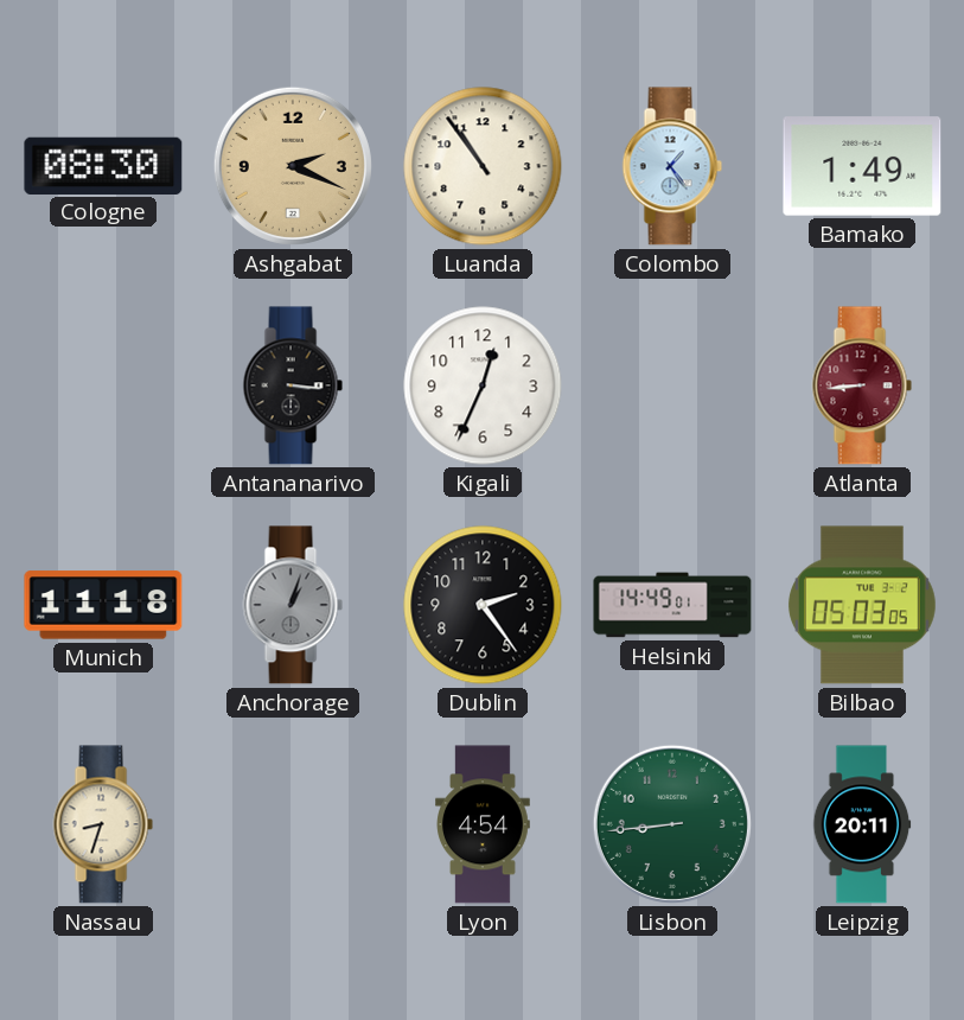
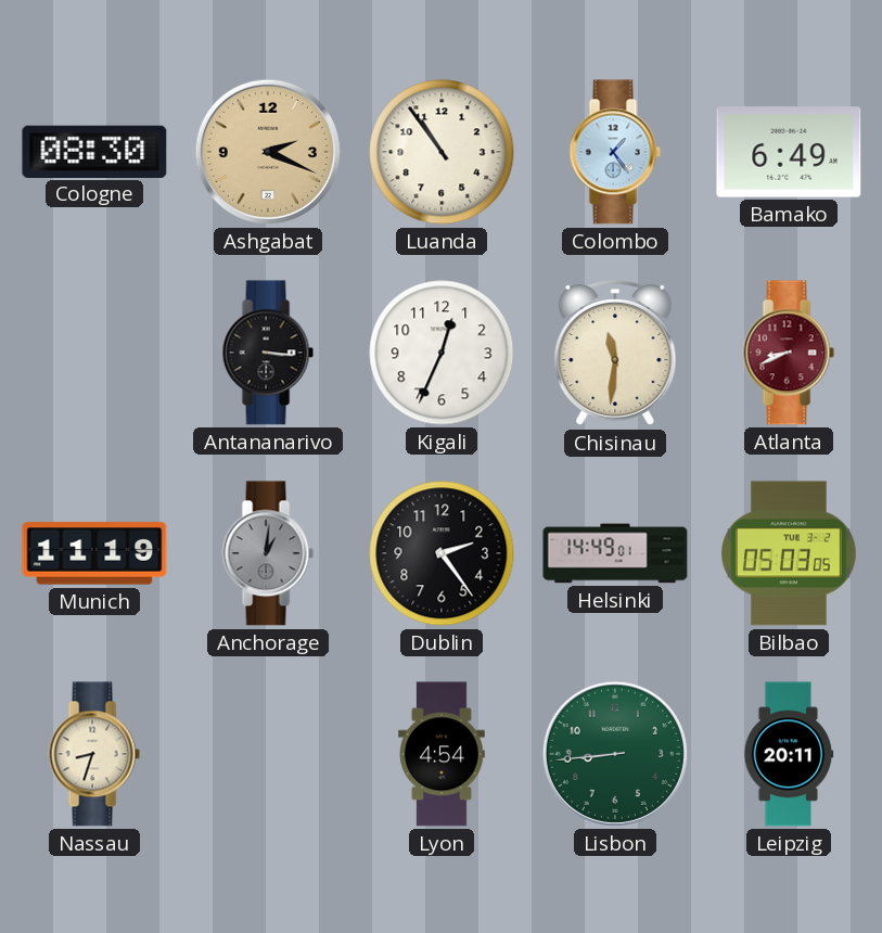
Bamako: 1:49 -> 6:49
Chisinau: none -> 11:31
Atlanta: 8:44 -> 8:41
Munich: 11:18 -> 11:19
Anchorage: 1:03 -> 1:01
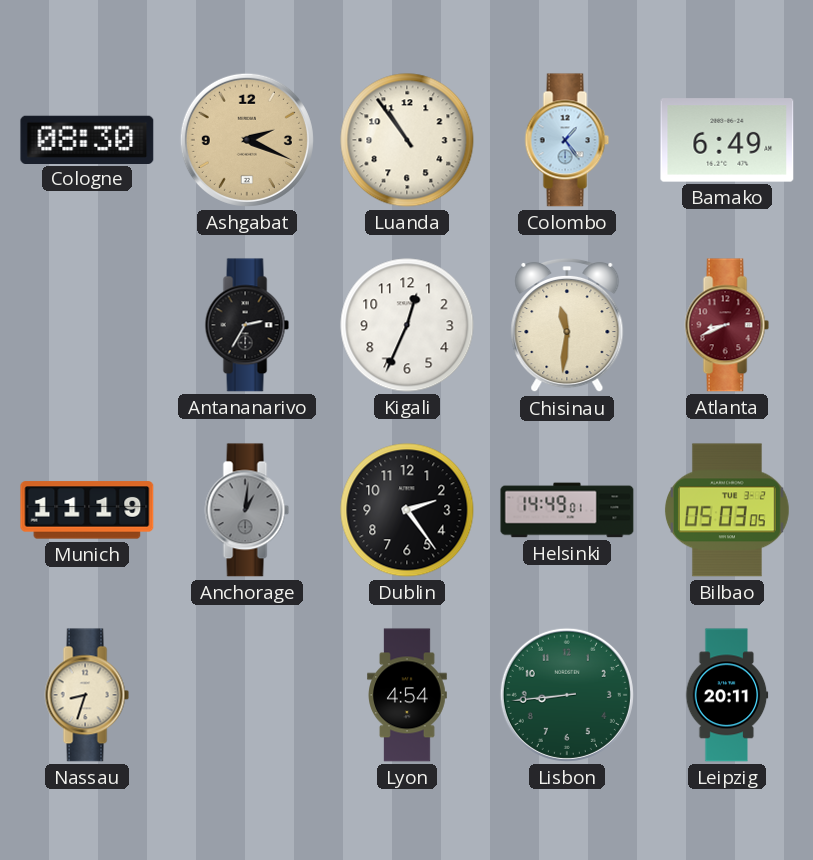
Antananarivo: 3:16 -> 2:35
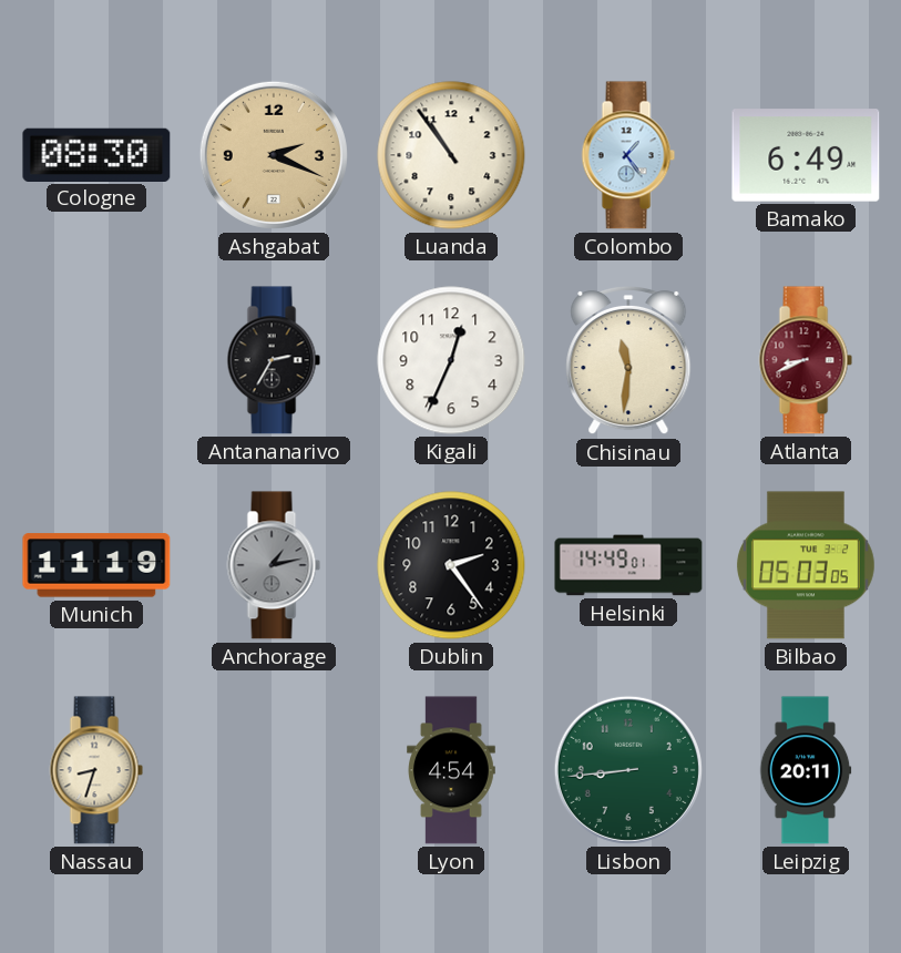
Anchorage: 1:01 -> 1:13
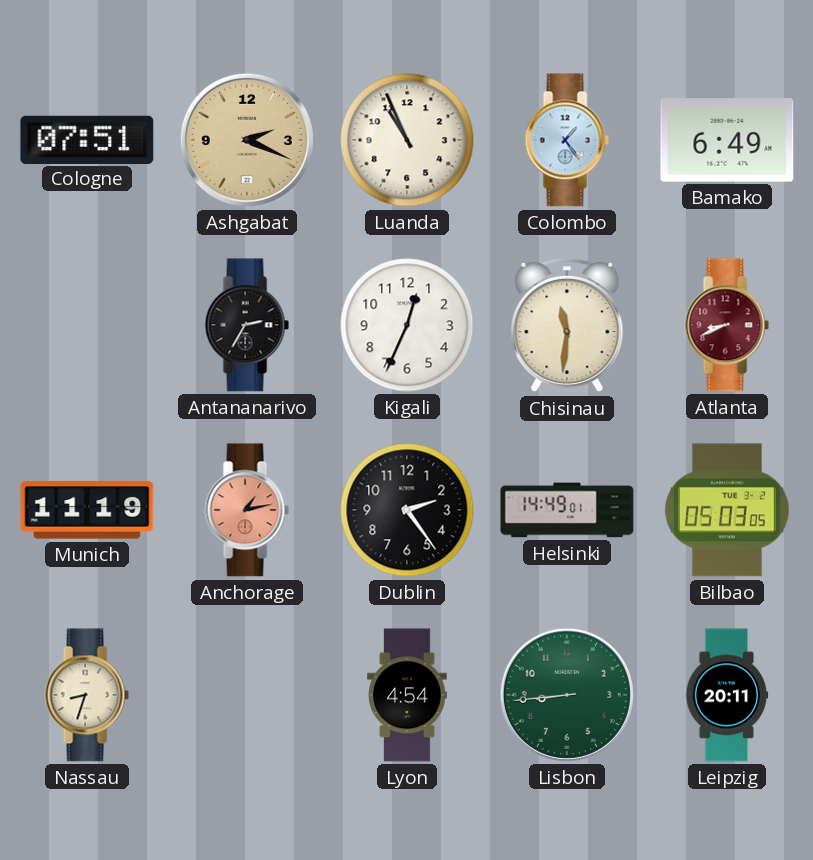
Cologne: 08:30 -> 07:51
Luanda: 10:54 -> 10:56
Anchorage dial: grey -> salmon
